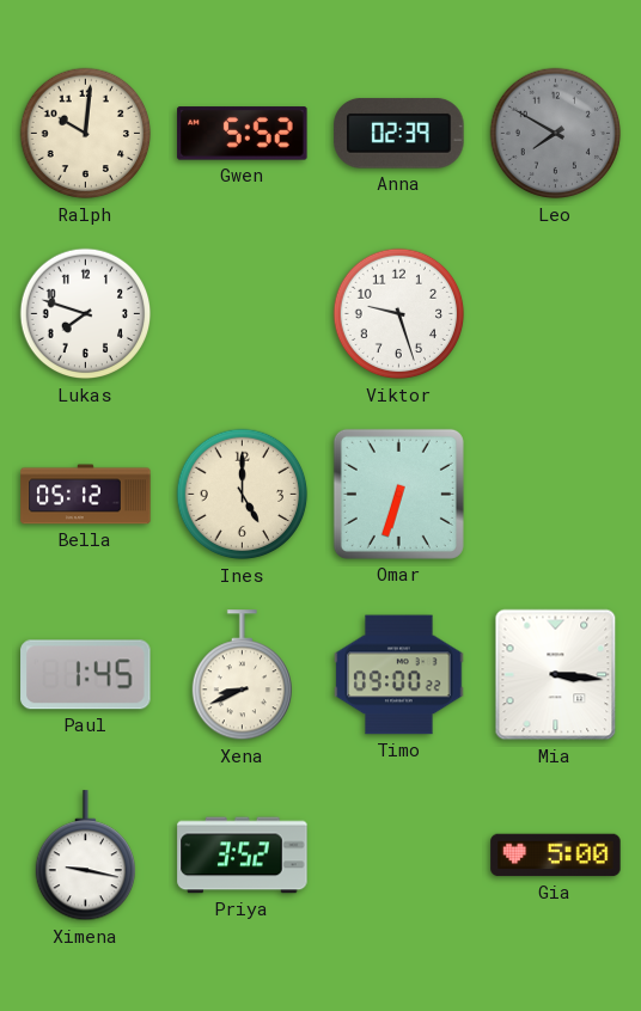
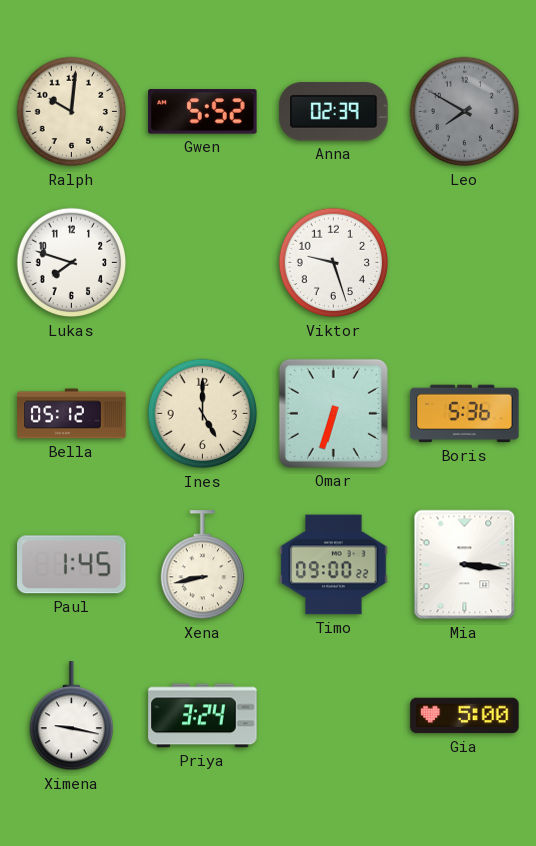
Boris: none -> 5:36
Xena: 8:41 -> 8:43
Priya: 3:52 -> 3:24
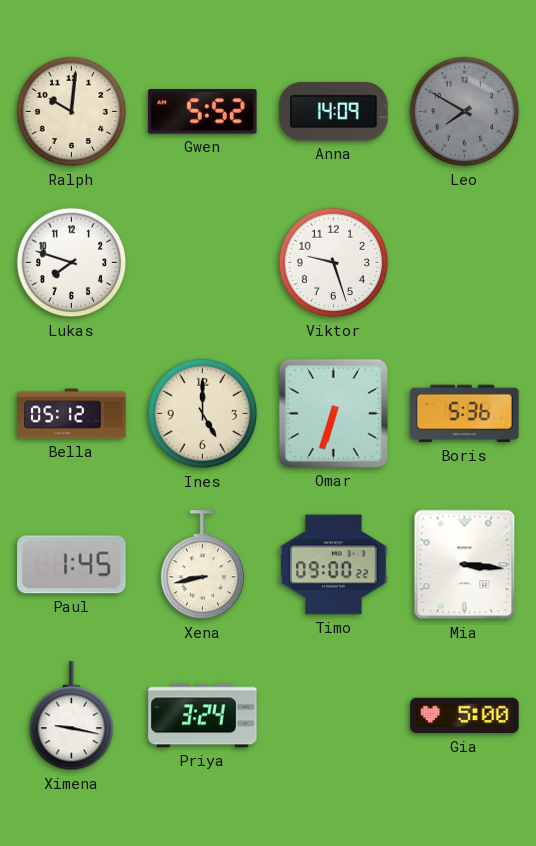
Anna: 02:39 -> 14:09
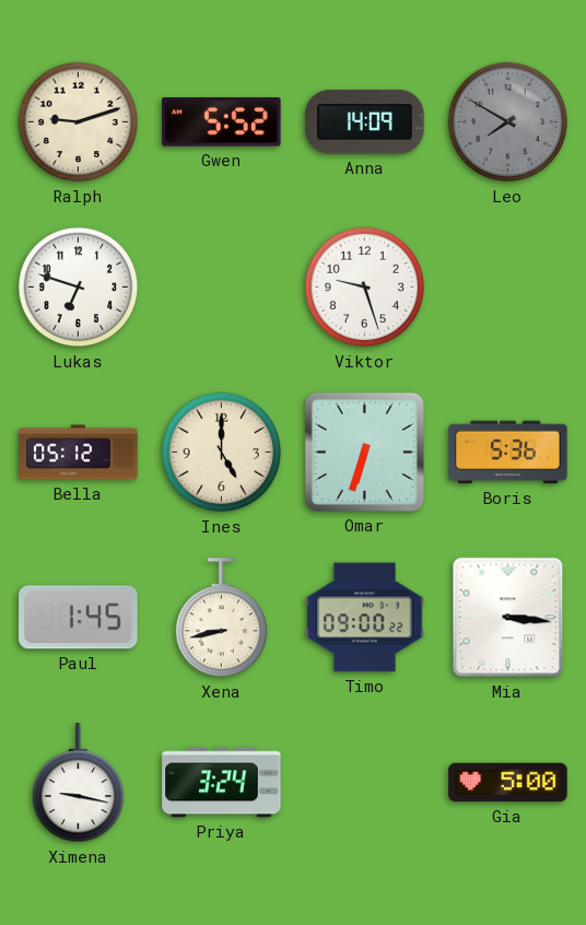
Ralph: 10:01 -> 9:12
Lukas: 7:48 -> 6:48
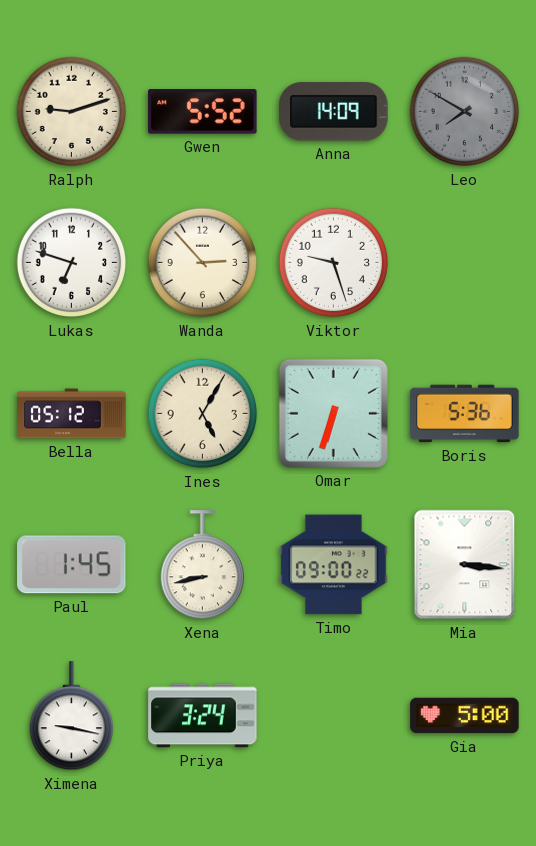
Wanda: none -> 2:53
Ines: 5:00 -> 5:05
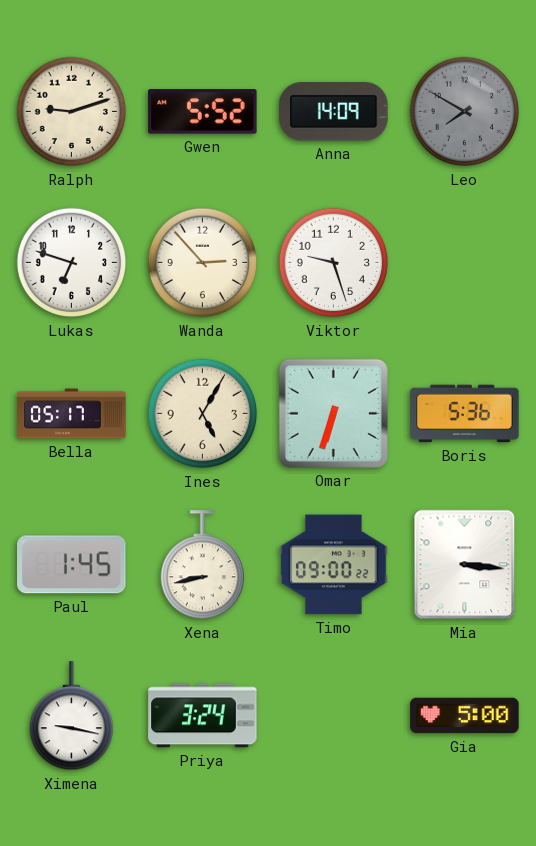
Bella: 05:12 -> 05:17
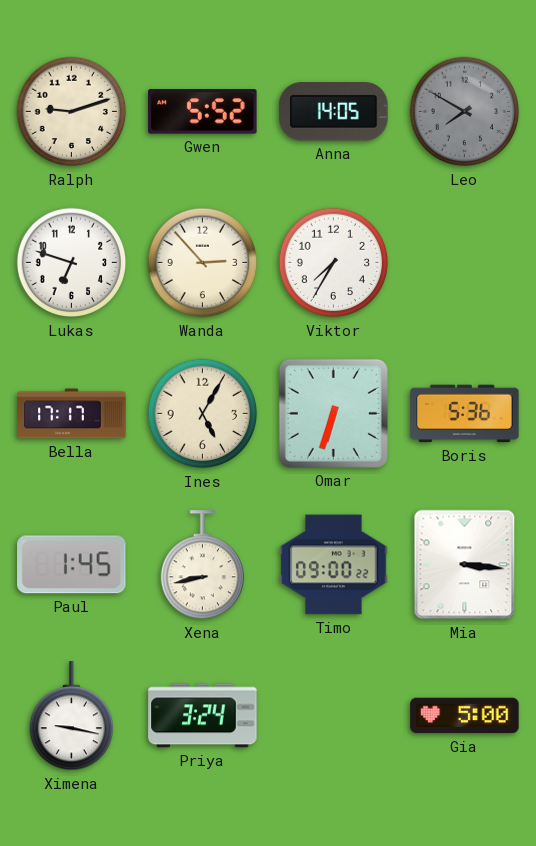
Anna: 14:09 -> 14:05
Viktor: 9:27 -> 7:35
Bella: 05:17 -> 17:17
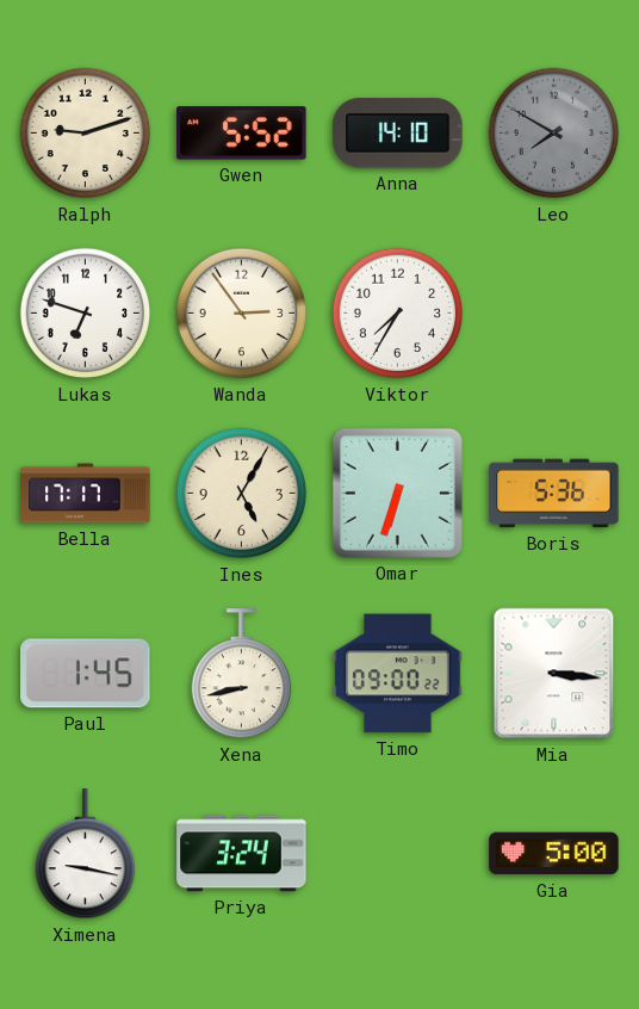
Anna: 14:05 -> 14:10
Wanda: 2:53 -> 2:54
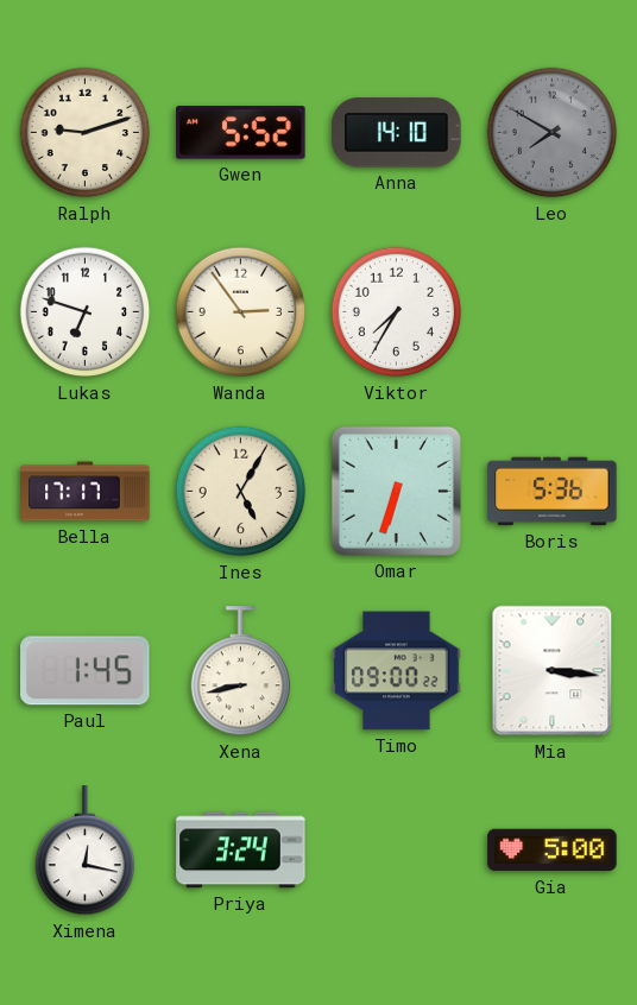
Ximena: 9:17 -> 12:17
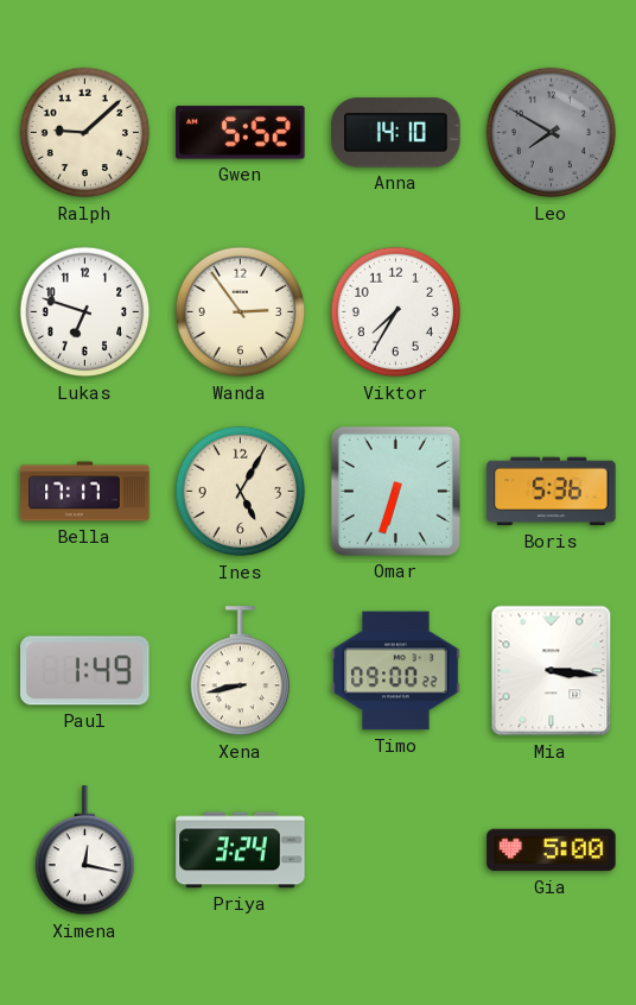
Ralph: 9:12 -> 9:08
Paul: 1:45 -> 1:49
